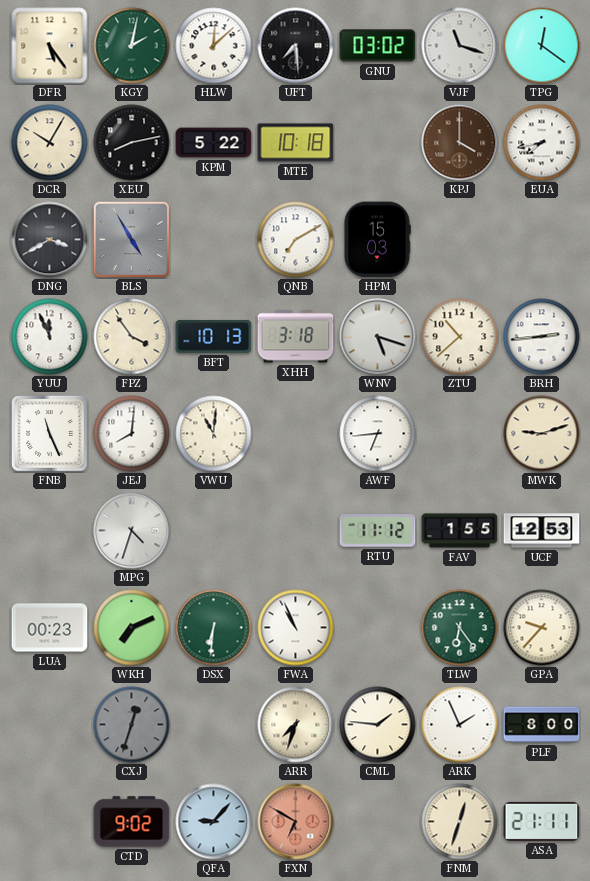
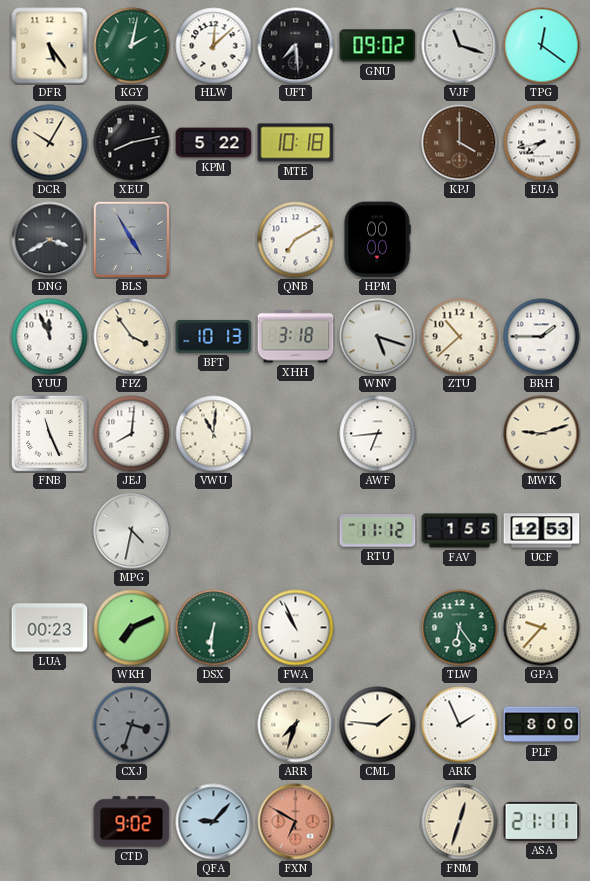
GNU: 03:02 -> 09:02
HPM: 15:03 -> 00:00
BRH: 2:44 -> 1:45
MPG: 4:33 -> 4:32
CXJ: 12:33 -> 3:33
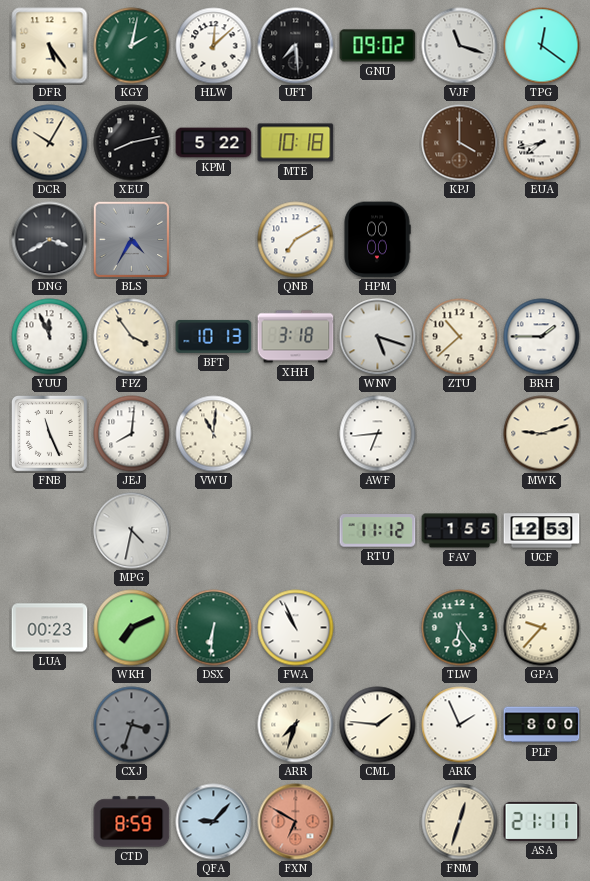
BLS: 4:55 -> 4:35
CTD: 9:02 -> 8:59
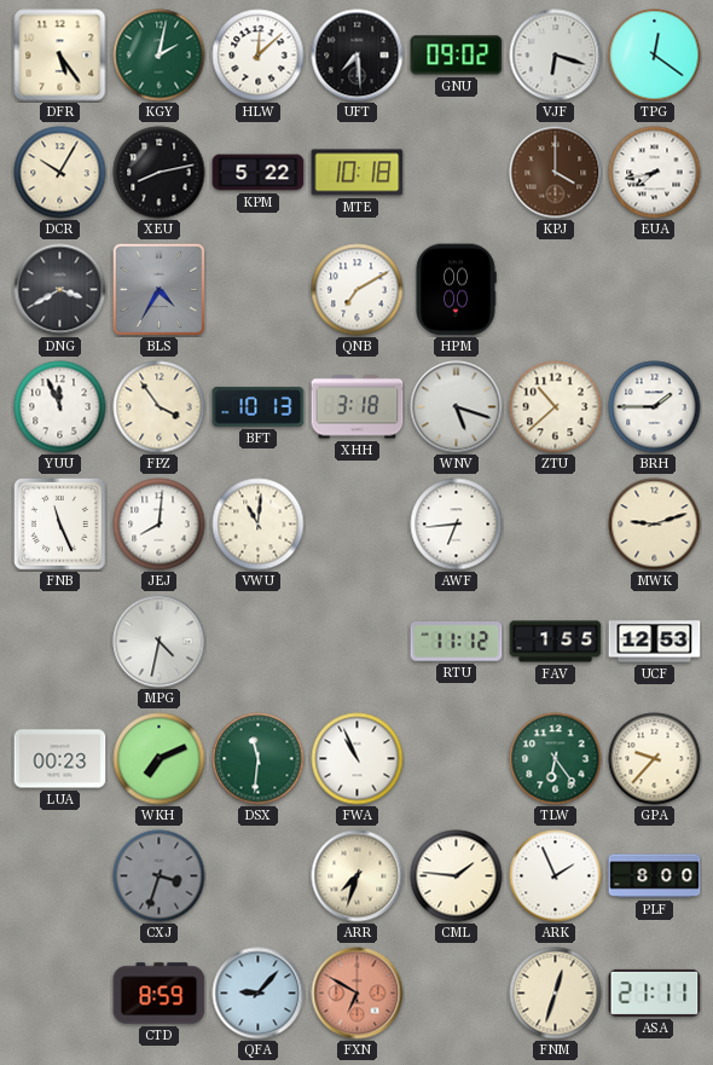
VJF: 11:18 -> 6:18
DSX: 6:31 -> 11:31
